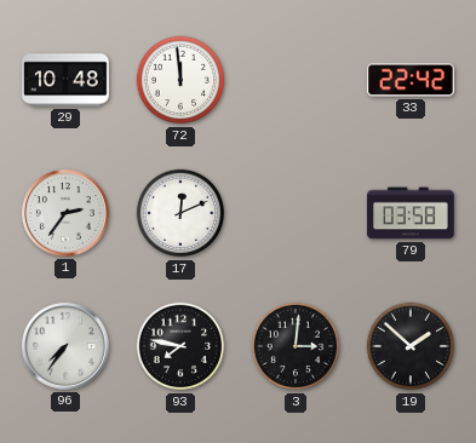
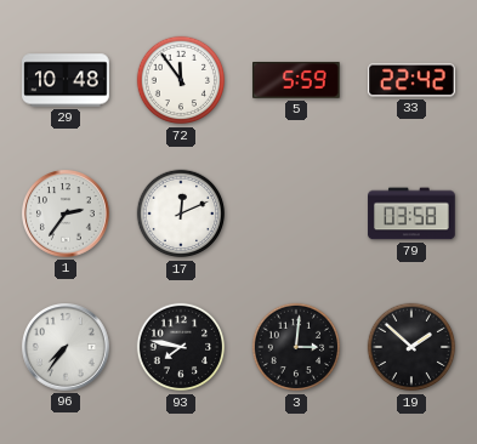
72: 11:59 -> 11:54
5: none -> 5:59
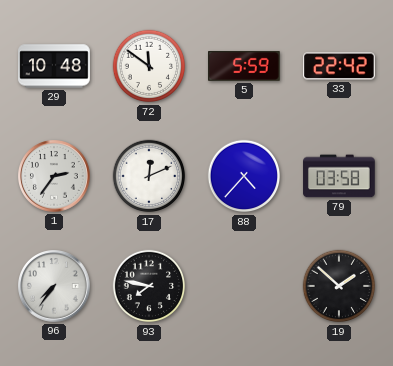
72: 11:54 -> 11:51
88: none -> 4:37
3: 3:01 -> none
